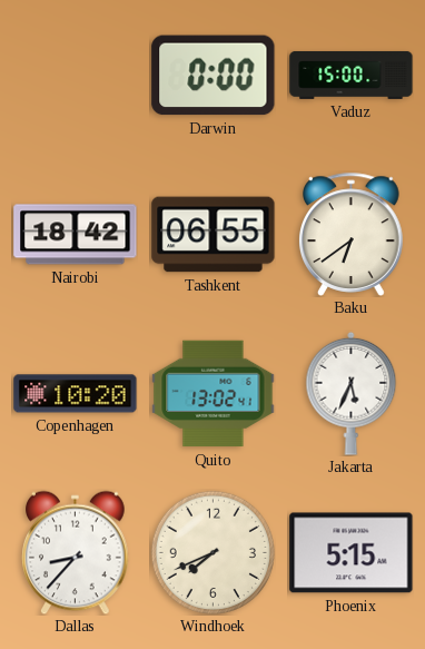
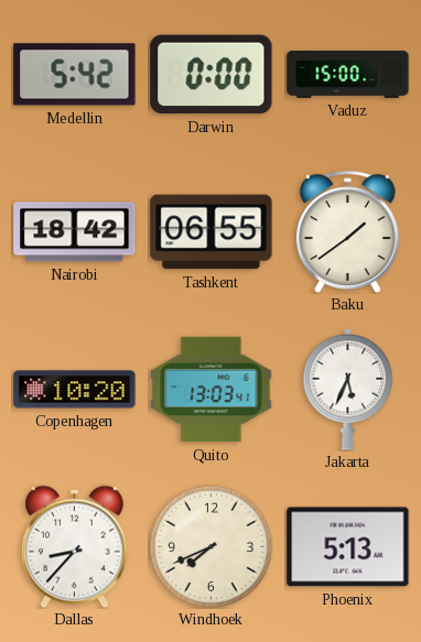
Medellin: none -> 5:42
Baku: 6:39 -> 1:39
Quito: 13:02 -> 13:03
Phoenix: 5:15 -> 5:13
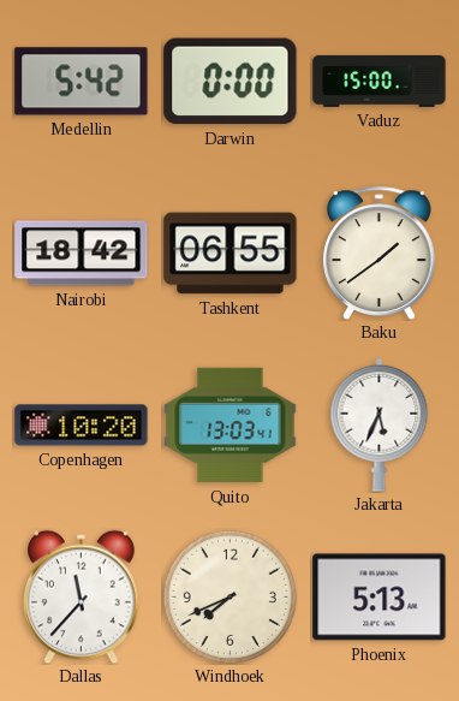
Dallas: 8:37 -> 11:37
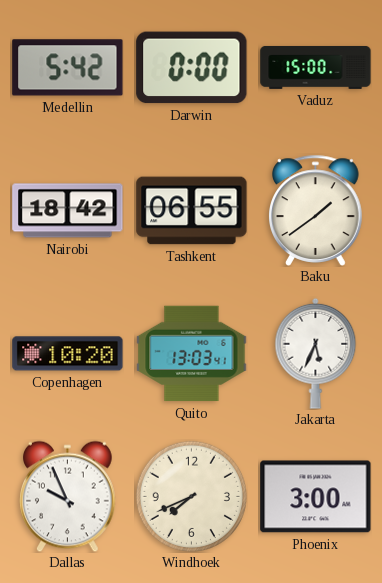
Dallas: 11:37 -> 9:56
Phoenix: 5:13 -> 3:00
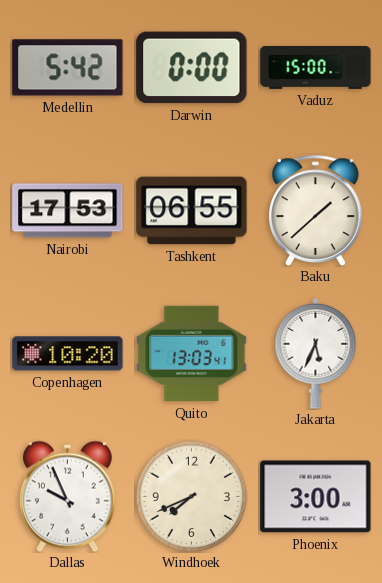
Nairobi: 18:42 -> 17:53
Baku: 1:39 -> 1:38
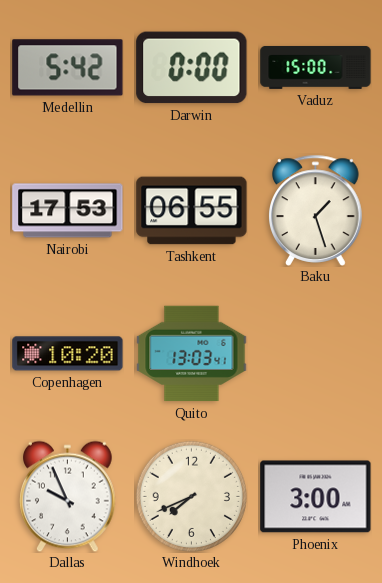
Baku: 1:38 -> 1:27
Jakarta: 5:34 -> none
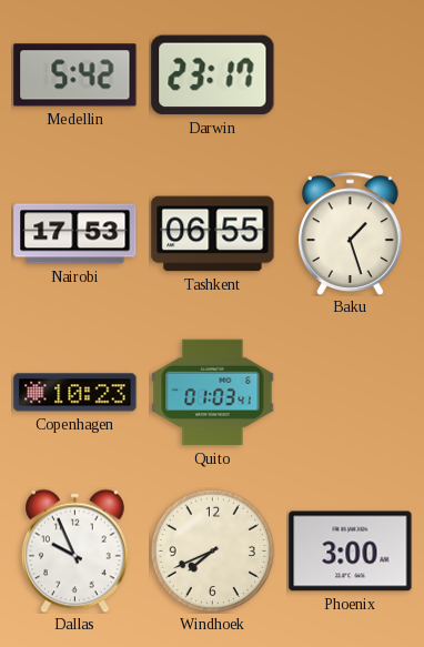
Darwin: 0:00 -> 23:17
Vaduz: 15:00 -> none
Copenhagen: 10:20 -> 10:23
Quito: 13:03 -> 01:03
